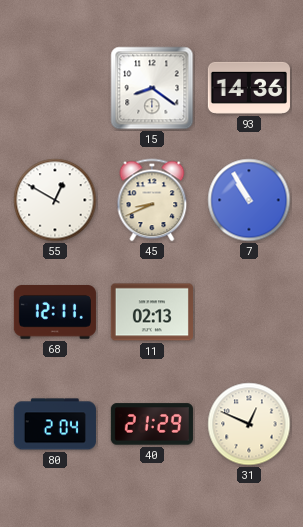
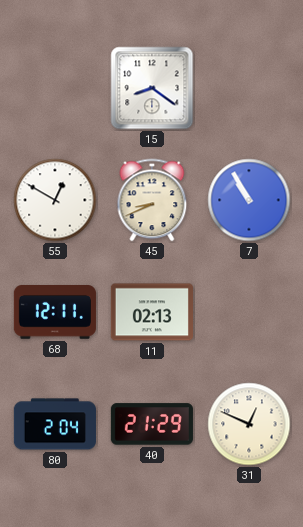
93: 14:36 -> none
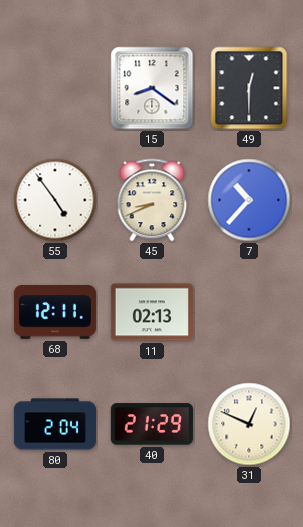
49: none -> 12:30
55: 12:50 -> 4:54
7: 10:55 -> 10:37
